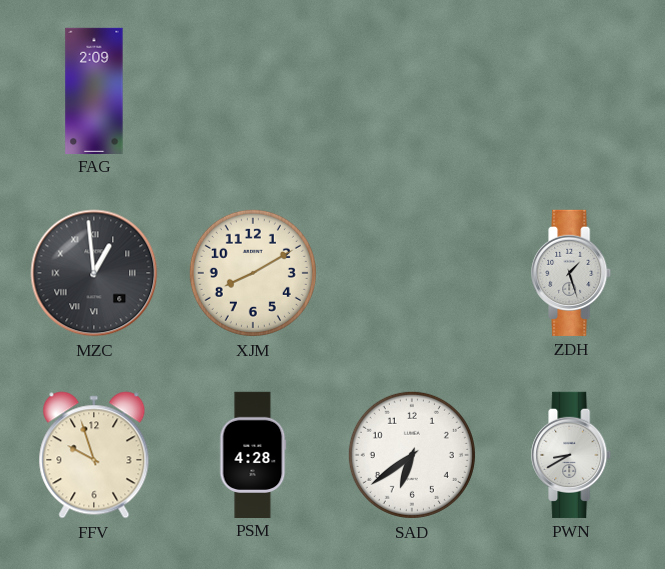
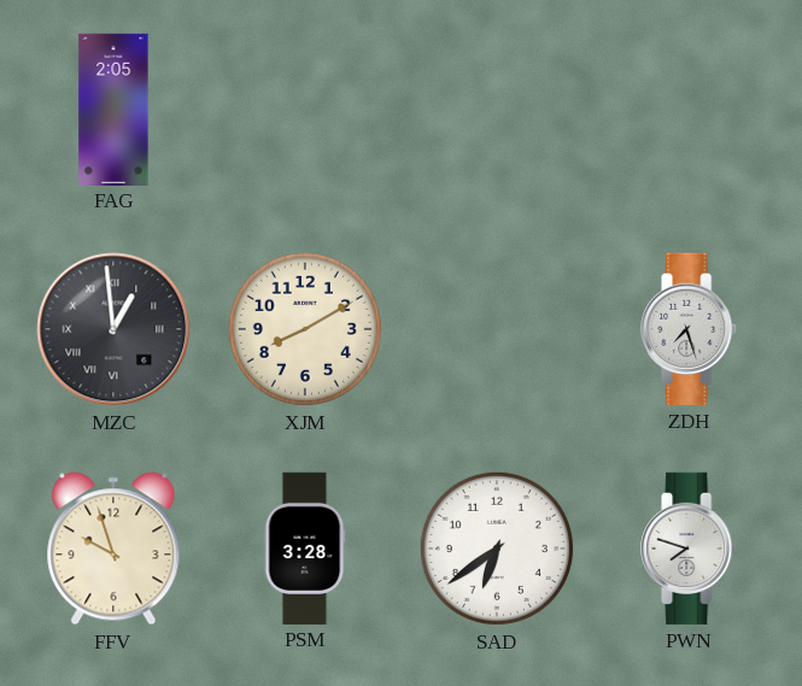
FAG: 2:09 -> 2:05
ZDH: 1:27 -> 7:27
PSM: 4:28 -> 3:28
PWN: 8:40 -> 7:48
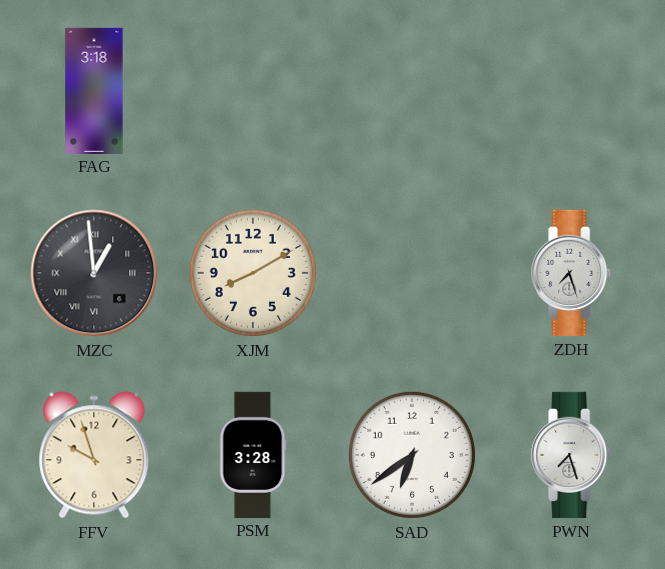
FAG: 2:05 -> 3:18
PWN: 7:48 -> 7:27
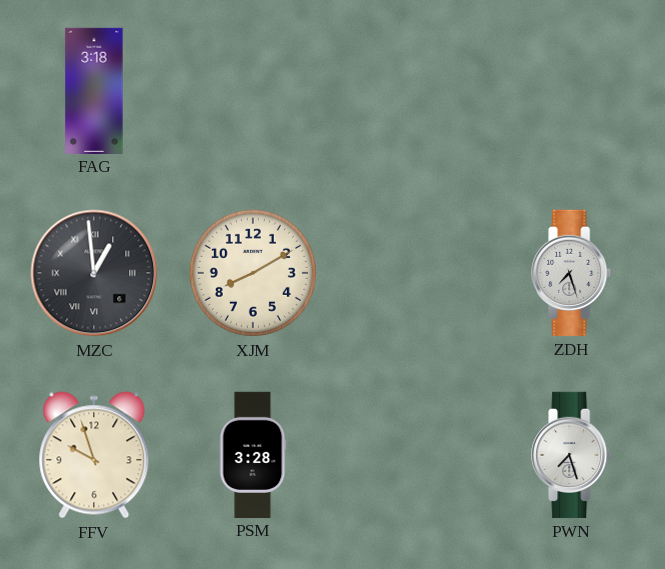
SAD: 6:39 -> none
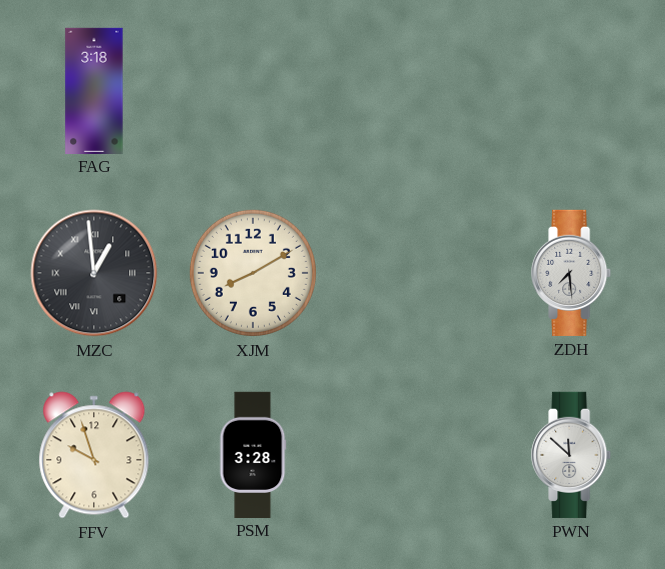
ZDH: 7:27 -> 7:29
PWN: 7:27 -> 11:52
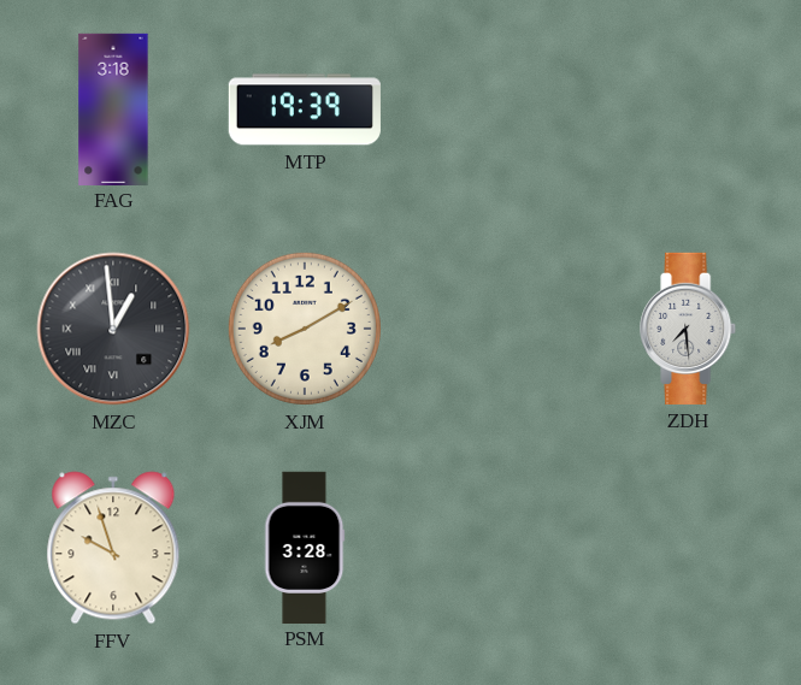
MTP: none -> 19:39
PWN: 11:52 -> none
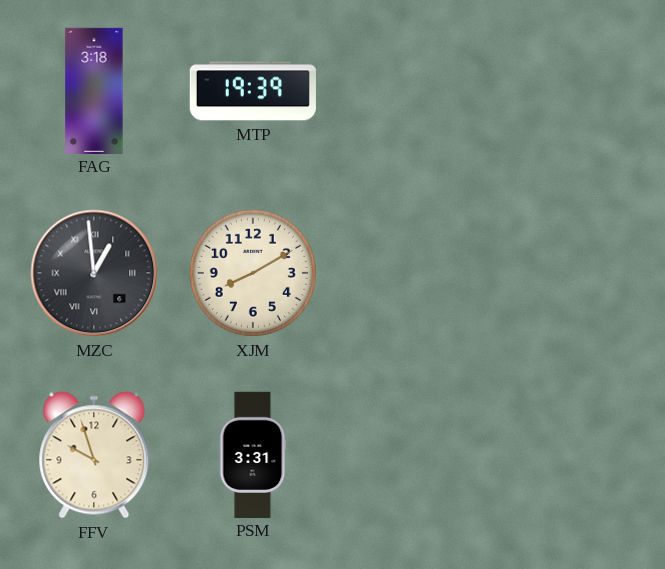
ZDH: 7:29 -> none
PSM: 3:28 -> 3:31
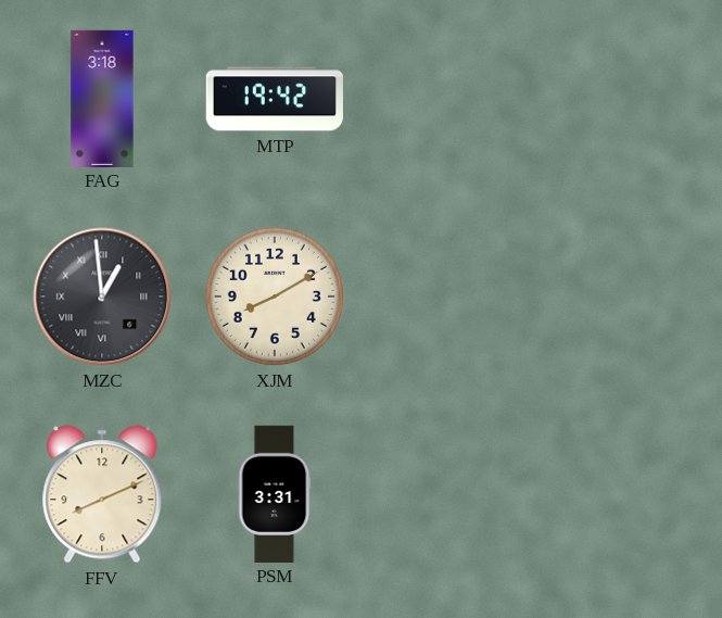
MTP: 19:39 -> 19:42
FFV: 9:57 -> 8:11
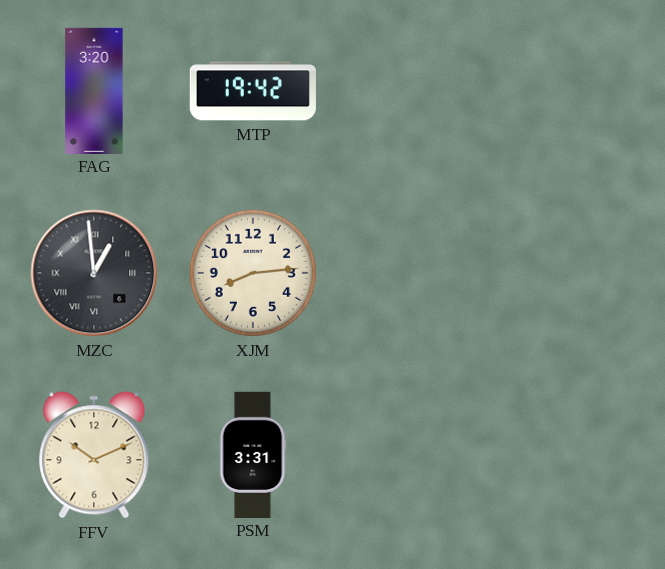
FAG: 3:18 -> 3:20
XJM: 8:10 -> 8:14
FFV: 8:11 -> 10:11
